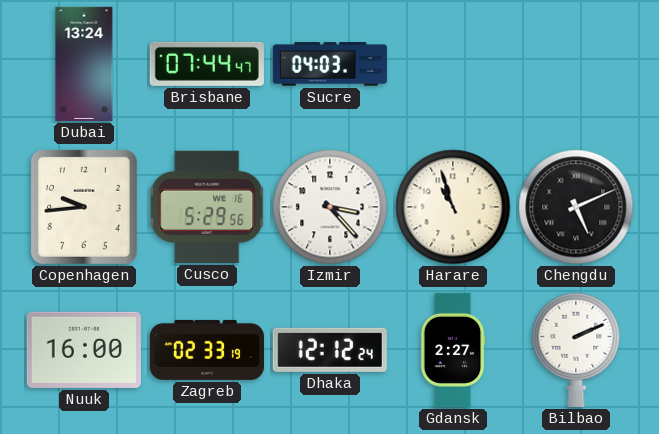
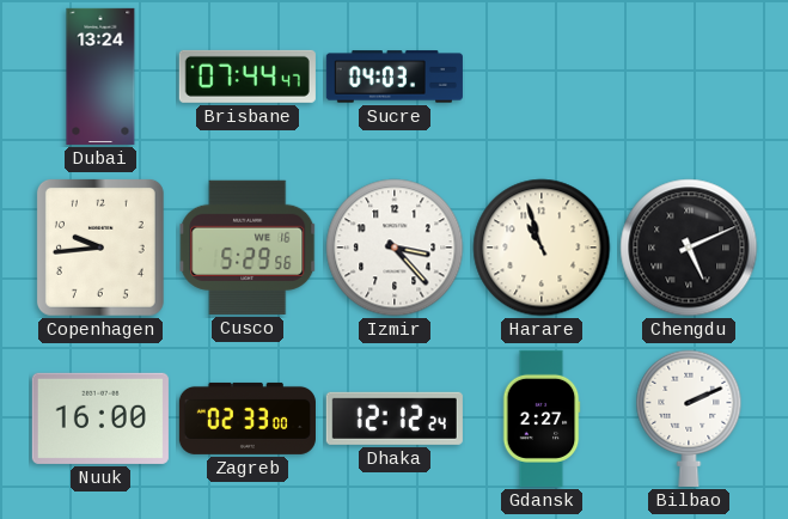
Zagreb: 02:33:19 -> 02:33:00
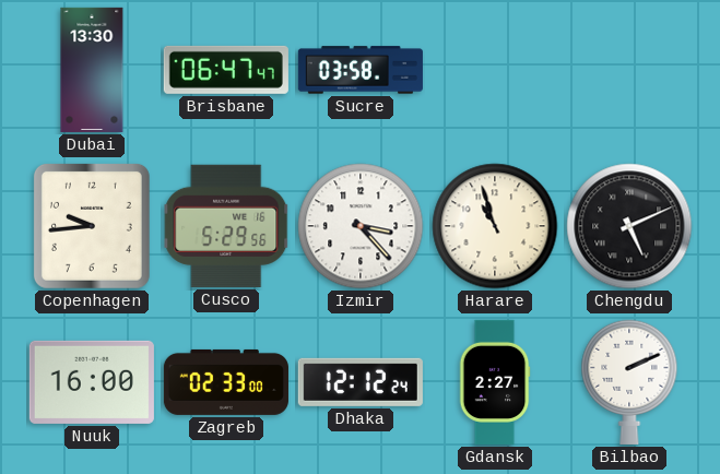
Dubai: 13:24 -> 13:30
Brisbane: 07:44 -> 06:47
Sucre: 04:03 -> 03:58
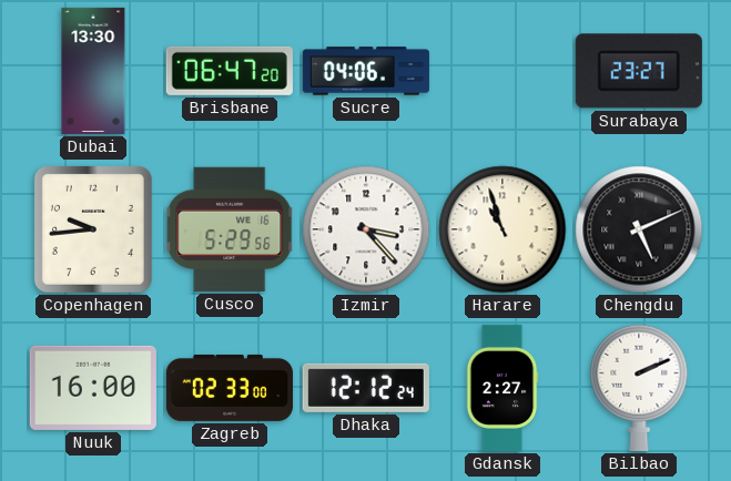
Brisbane: 06:47:47 -> 06:47:20
Sucre: 03:58 -> 04:06
Surabaya: none -> 23:27
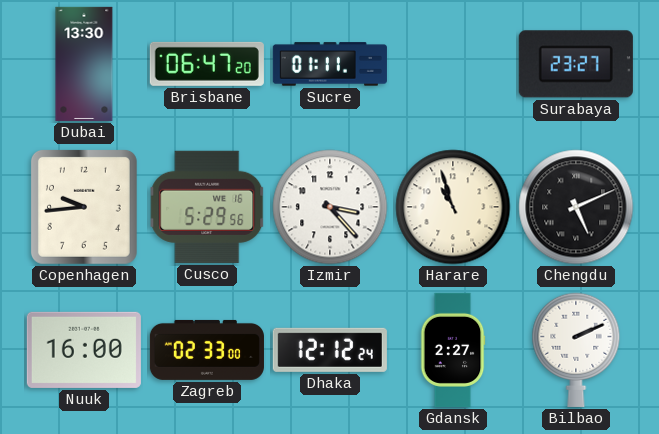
Sucre: 04:06 -> 01:11
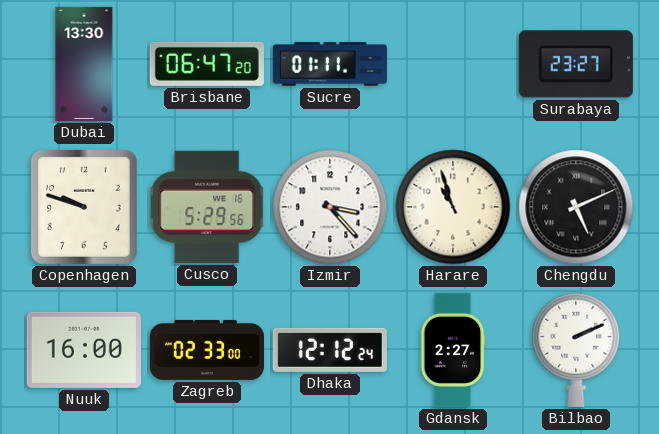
Copenhagen: 9:44 -> 9:48
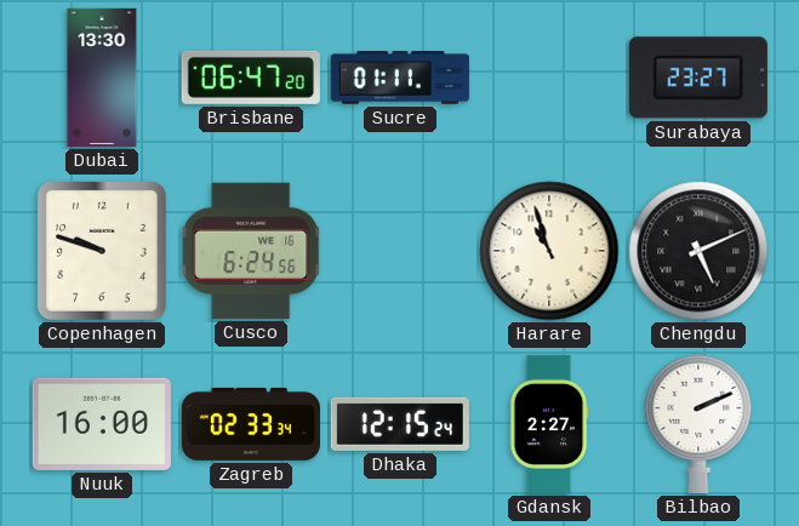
Cusco: 5:29 -> 6:24
Izmir: 3:23 -> none
Zagreb: 02:33:00 -> 02:33:34
Dhaka: 12:12 -> 12:15
